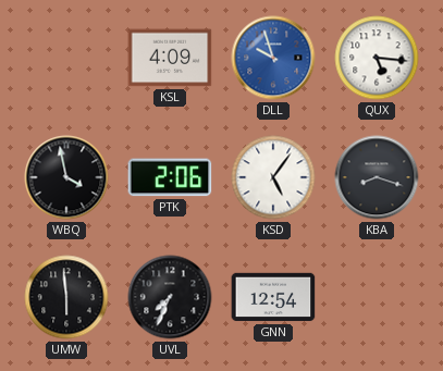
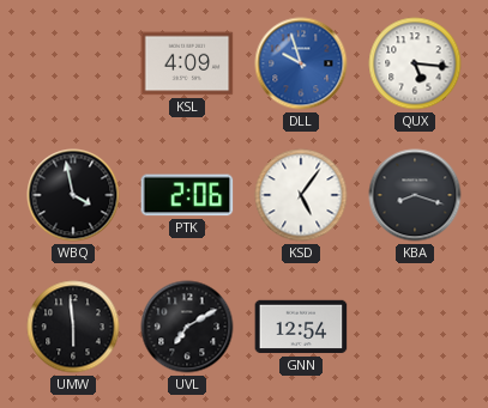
UVL: 7:34 -> 7:10
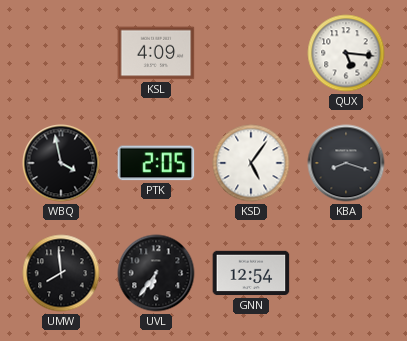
DLL: 9:57 -> none
PTK: 2:06 -> 2:05
UMW: 5:59 -> 7:59
UVL: 7:10 -> 6:36
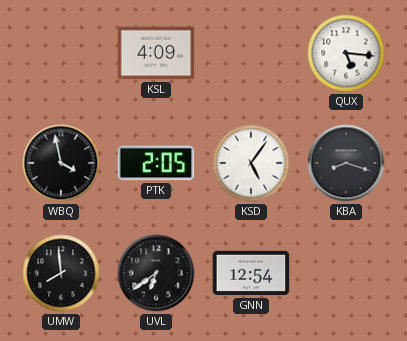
UVL: 6:36 -> 6:39
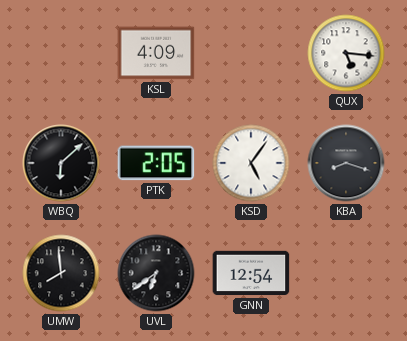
WBQ: 3:58 -> 6:08
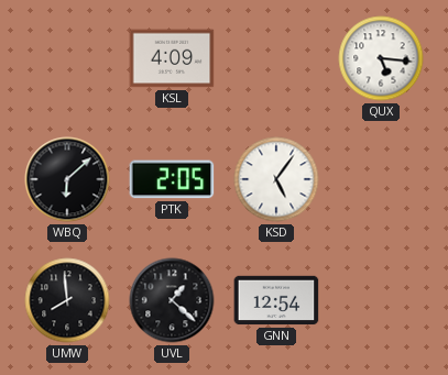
KBA: 8:18 -> none
UVL: 6:39 -> 1:22
